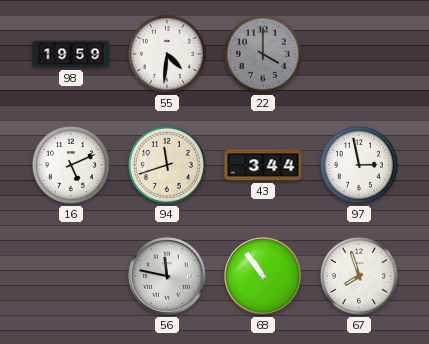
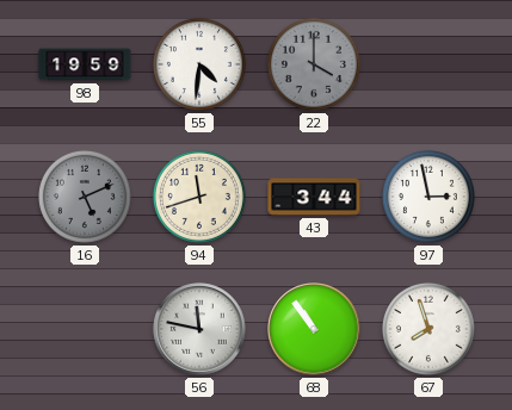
16 dial: white -> grey
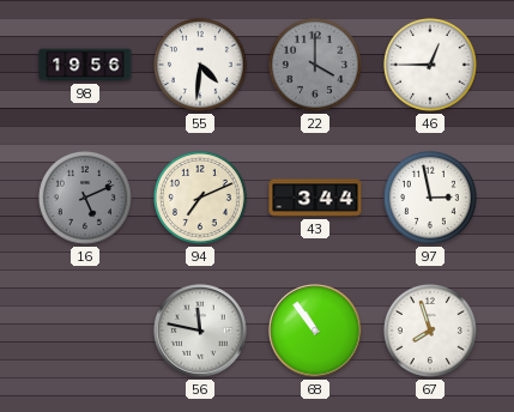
98: 19:59 -> 19:56
46: none -> 12:45
94: 11:42 -> 7:11
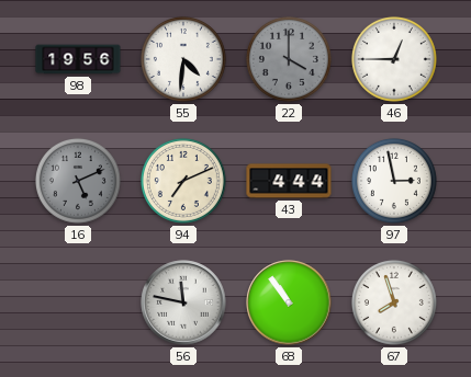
43: 3:44 -> 4:44
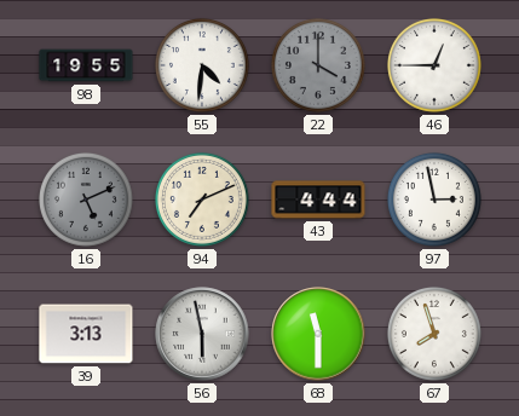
98: 19:56 -> 19:55
39: none -> 3:13
56: 11:47 -> 5:58
68: 10:54 -> 11:30
